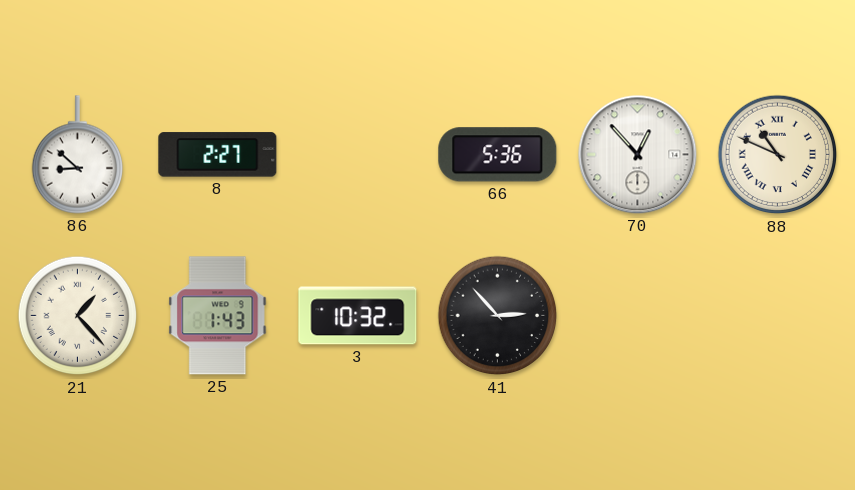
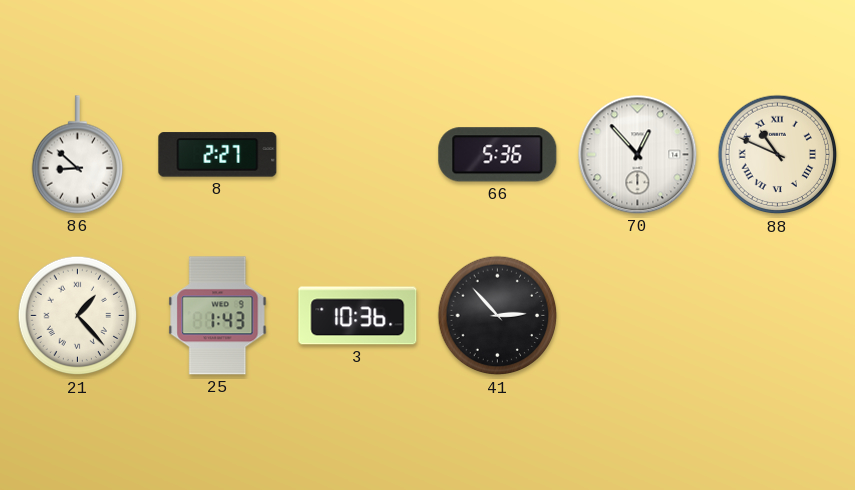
3: 10:32 -> 10:36
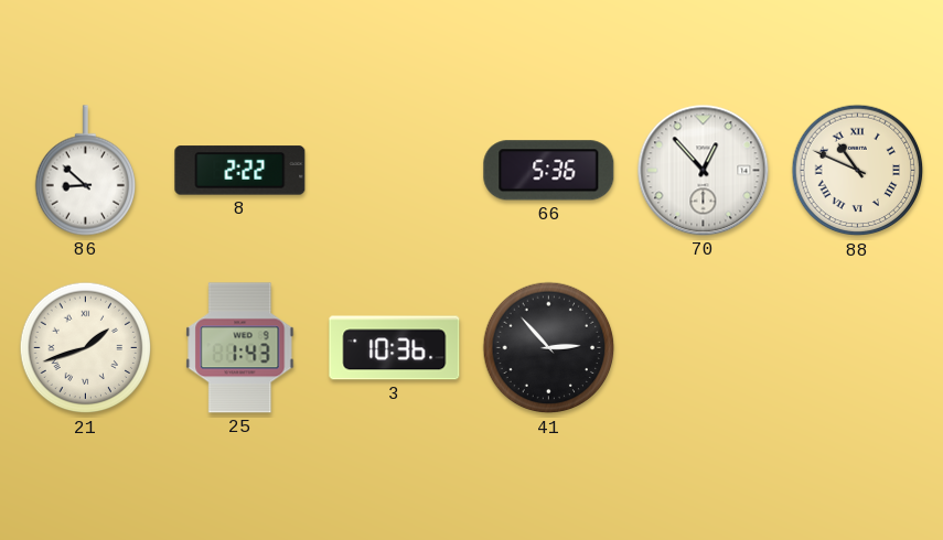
8: 2:27 -> 2:22
21: 1:23 -> 1:42
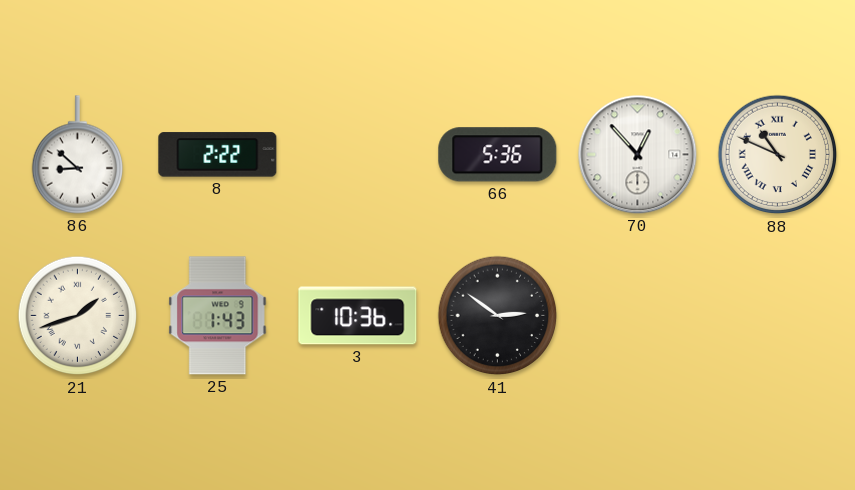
41: 2:53 -> 2:51
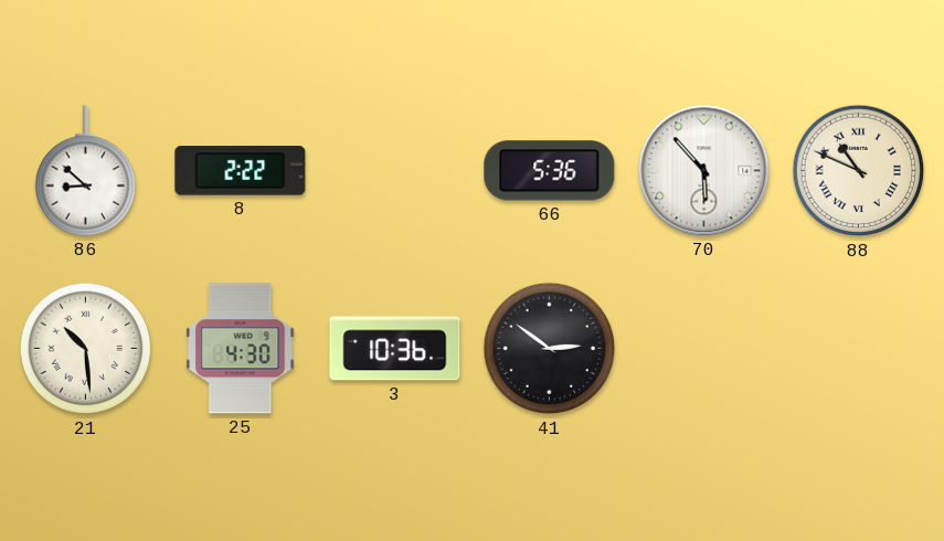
70: 12:53 -> 5:53
21: 1:42 -> 10:29
25: 1:43 -> 4:30
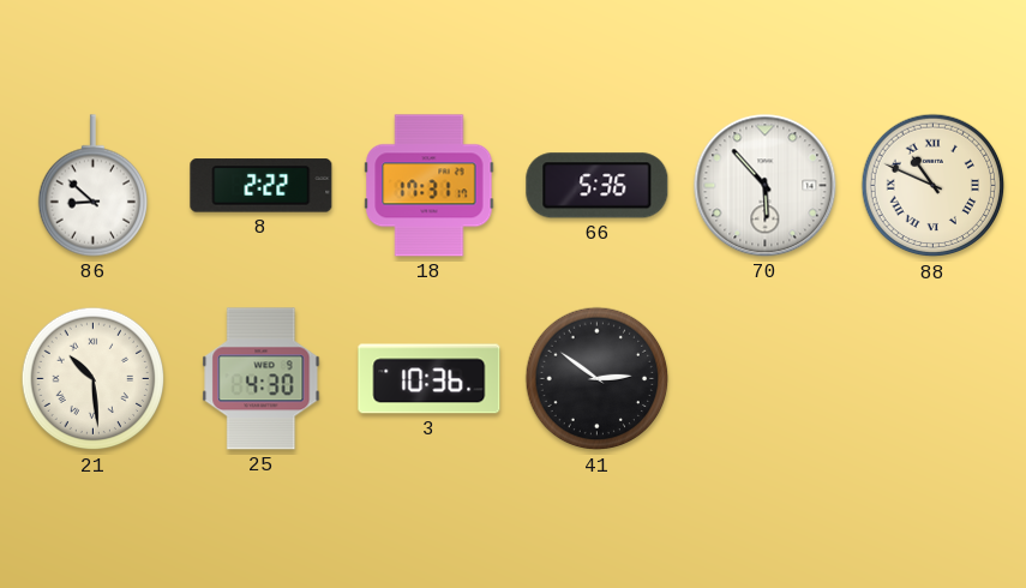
18: none -> 17:31
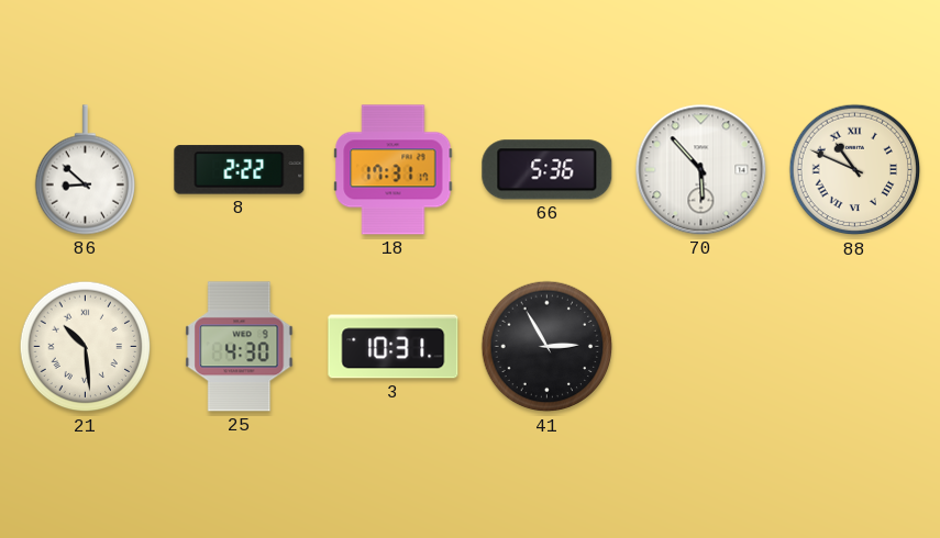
3: 10:36 -> 10:31
41: 2:51 -> 2:55
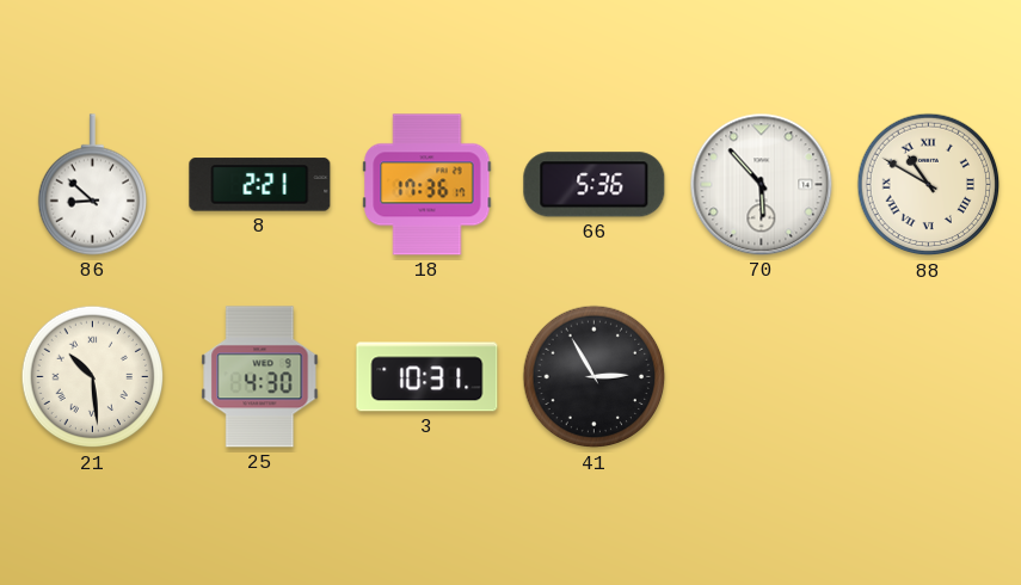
8: 2:22 -> 2:21
18: 17:31 -> 17:36
88: 10:49 -> 10:50
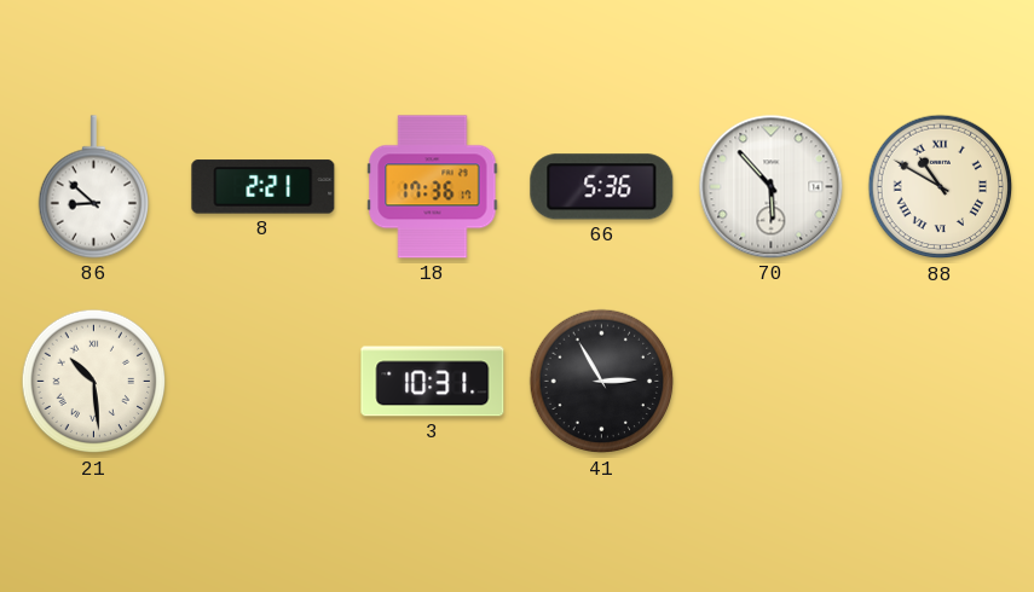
25: 4:30 -> none
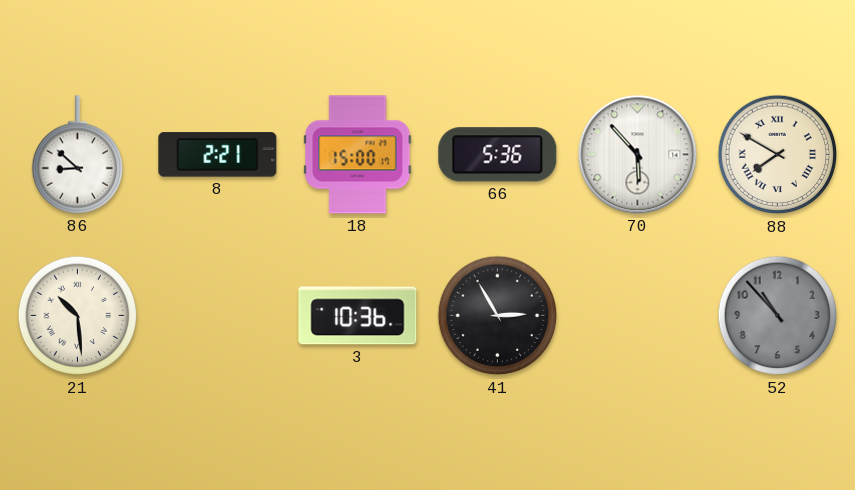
18: 17:36 -> 15:00
88: 10:50 -> 7:50
3: 10:31 -> 10:36
52: none -> 10:53
